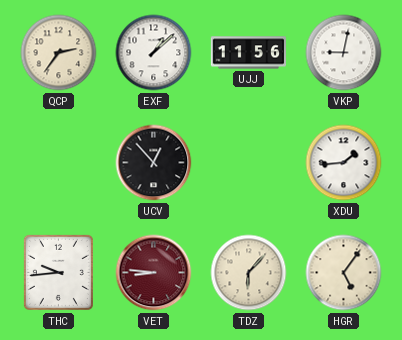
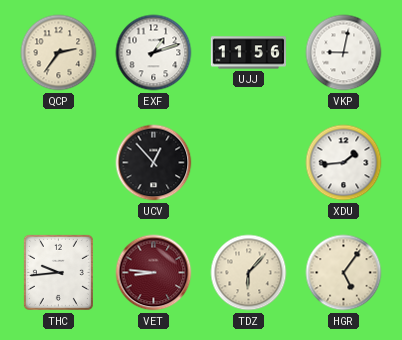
EXF: 1:08 -> 1:12
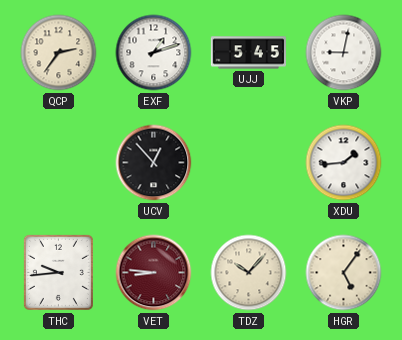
UJJ: 11:56 -> 5:45
TDZ: 6:07 -> 10:07
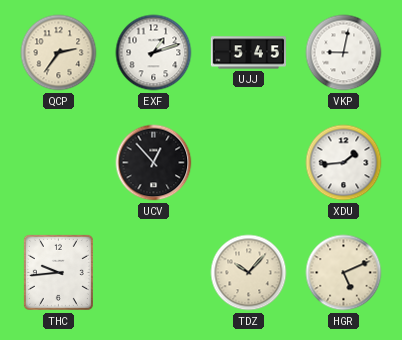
VET: 8:46 -> none
HGR: 5:06 -> 5:11
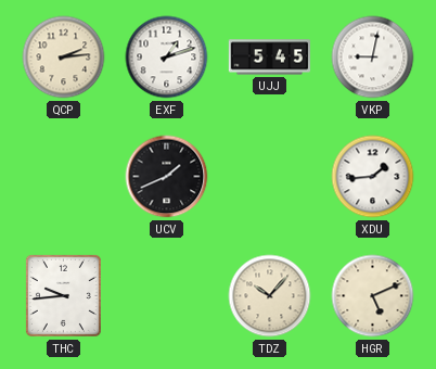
QCP: 2:36 -> 2:14
UCV: 12:53 -> 1:41
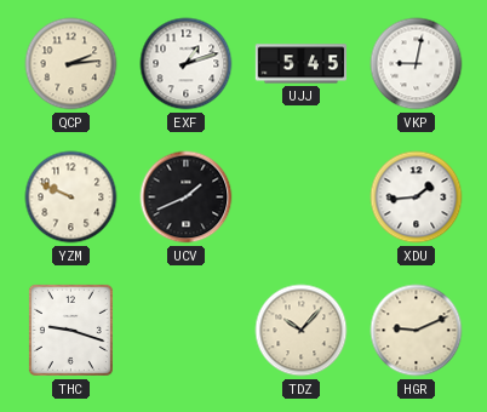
YZM: none -> 9:49
THC: 9:44 -> 9:18
HGR: 5:11 -> 9:11
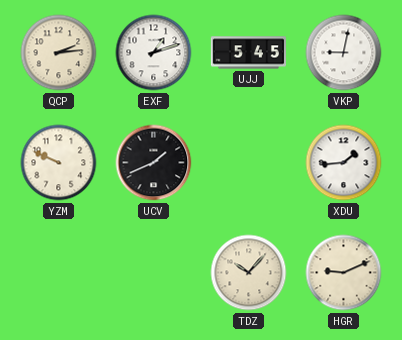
THC: 9:18 -> none
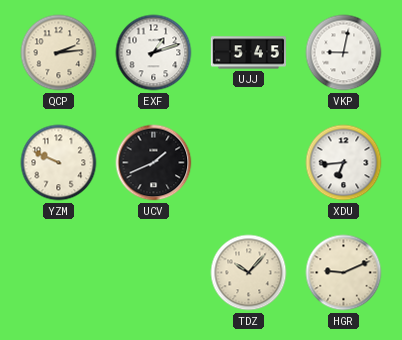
XDU: 1:44 -> 6:44
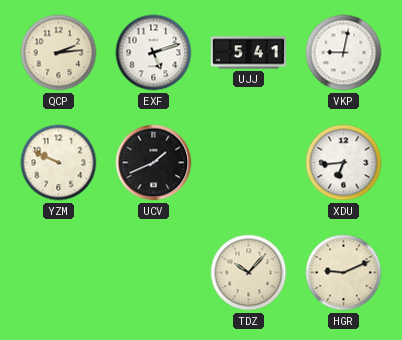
EXF: 1:12 -> 5:12
UJJ: 5:45 -> 5:41
